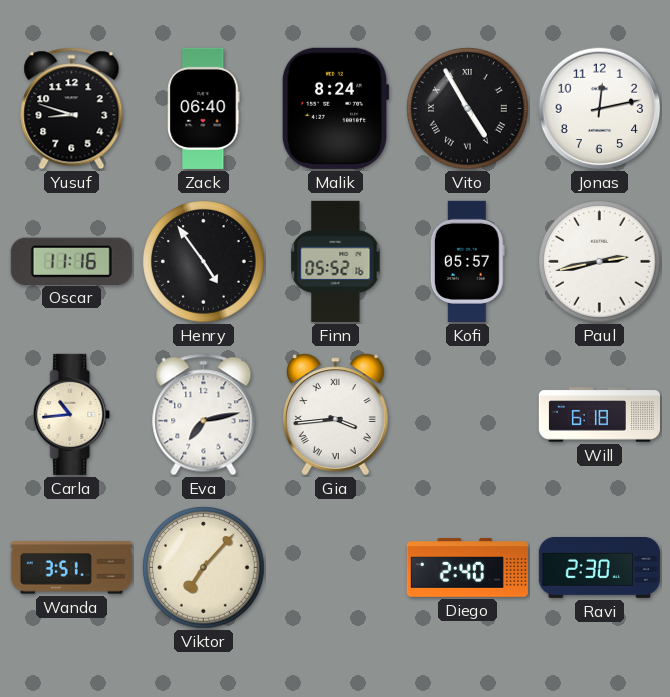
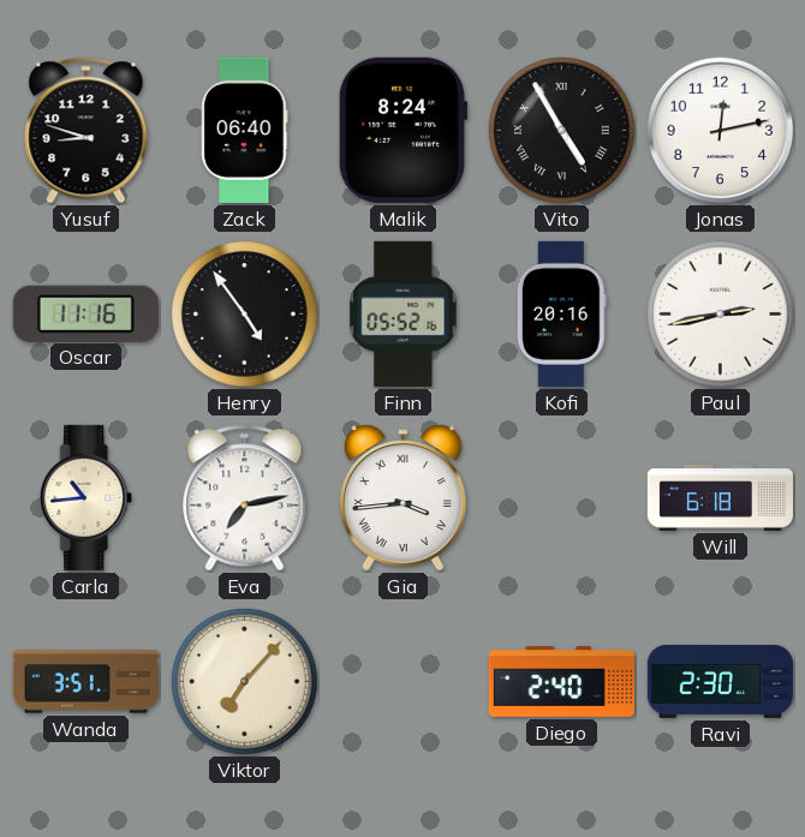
Kofi: 05:57 -> 20:16
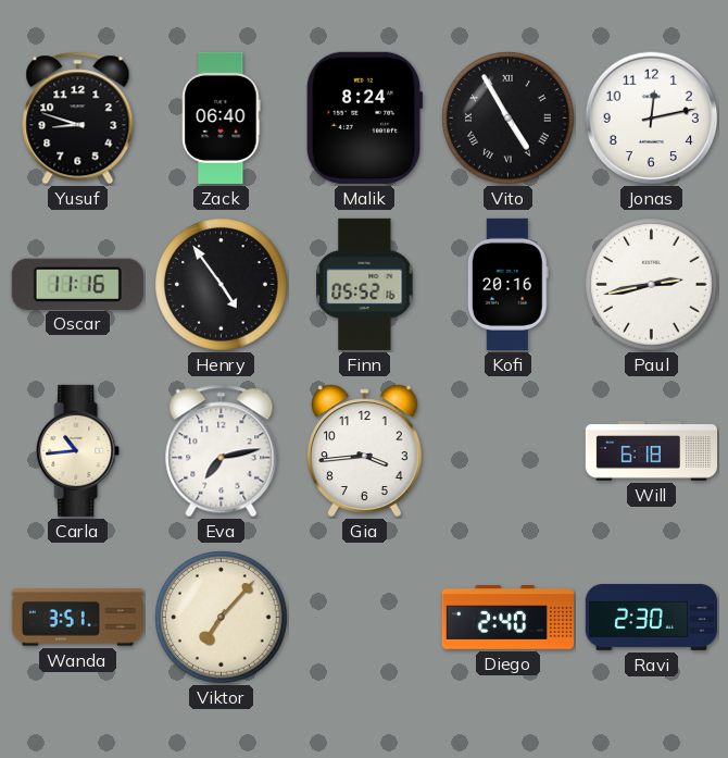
Gia numerals: Roman -> Arabic
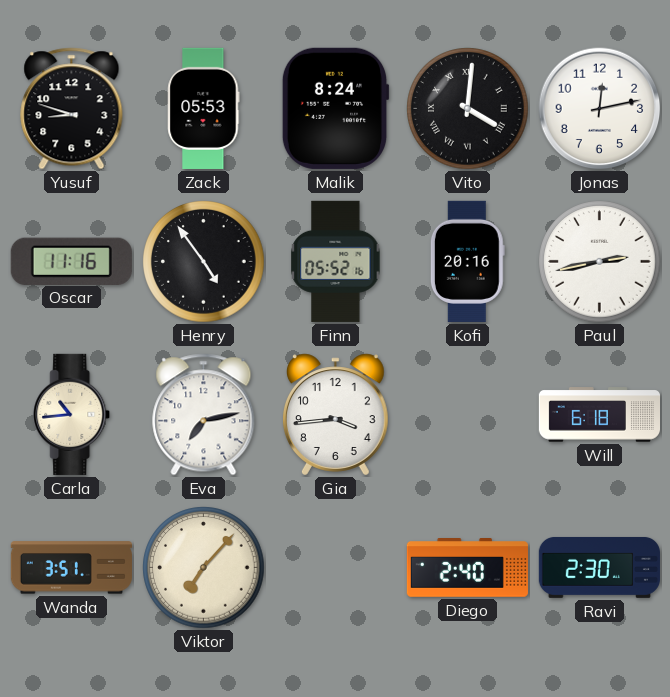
Zack: 06:40 -> 05:53
Vito: 4:55 -> 4:01
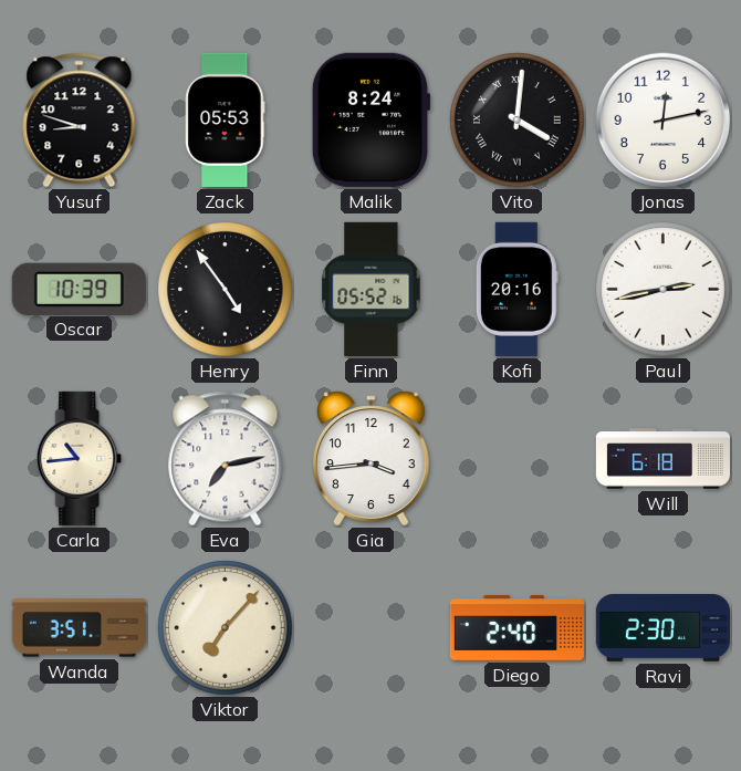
Oscar: 11:16 -> 10:39
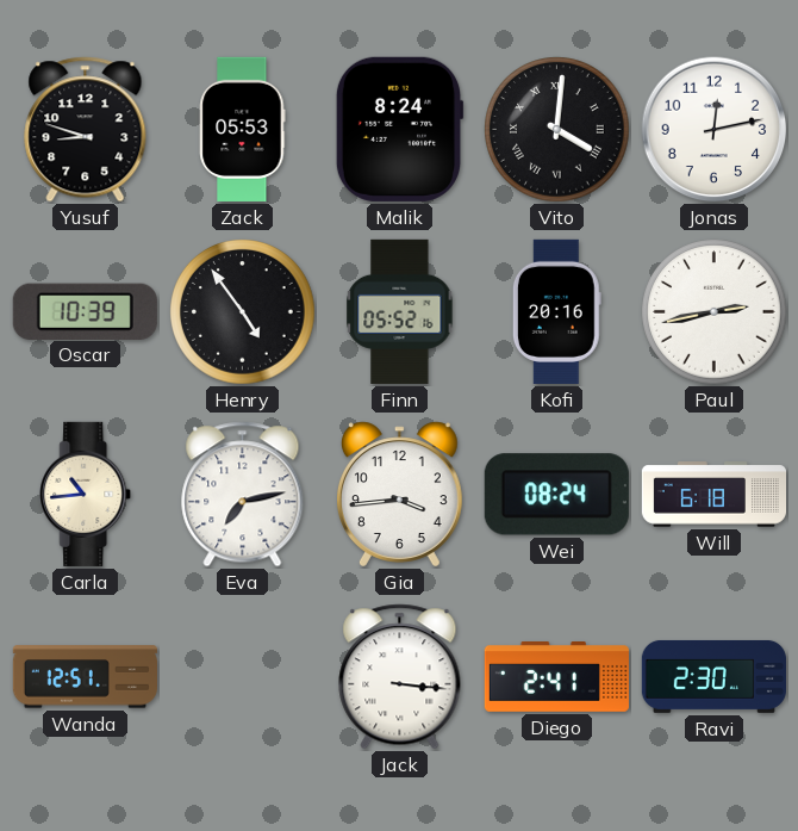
Wei: none -> 08:24
Wanda: 3:51 -> 12:51
Viktor: 7:07 -> none
Jack: none -> 3:16
Diego: 2:40 -> 2:41
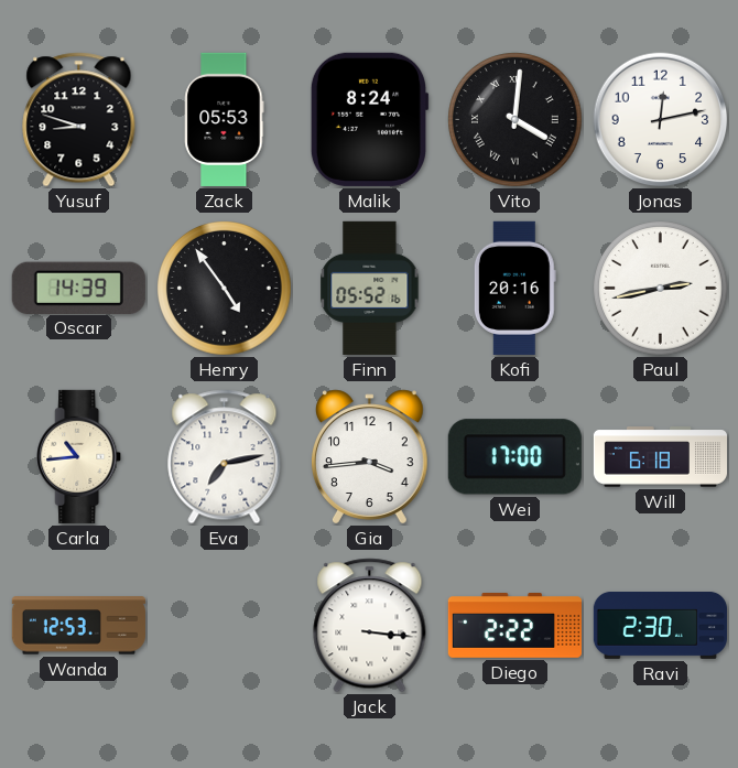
Oscar: 10:39 -> 14:39
Wei: 08:24 -> 17:00
Wanda: 12:51 -> 12:53
Diego: 2:41 -> 2:22
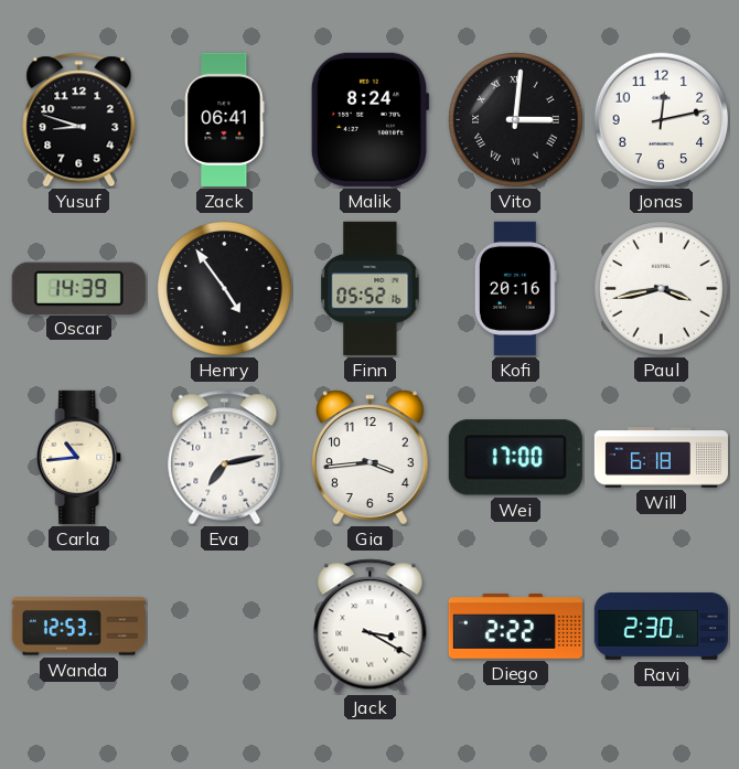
Zack: 05:53 -> 06:41
Vito: 4:01 -> 3:01
Paul: 2:43 -> 3:43
Jack: 3:16 -> 3:20
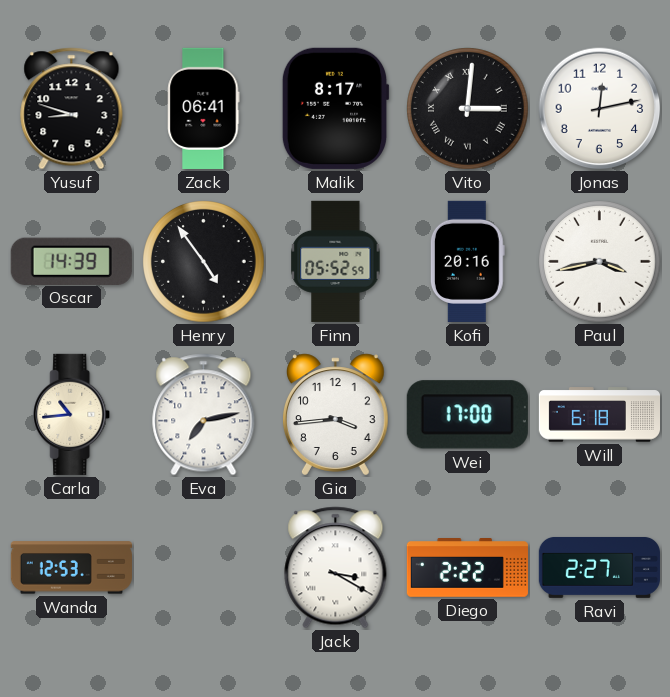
Malik: 8:24 -> 8:17
Finn: 05:52:16 -> 05:52:59
Ravi: 2:30 -> 2:27
